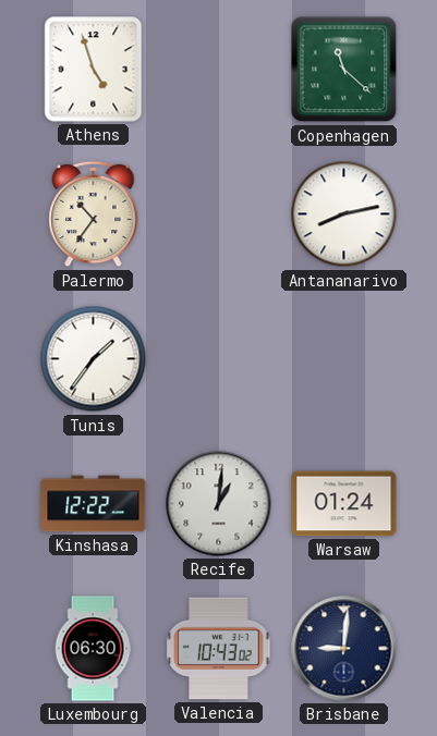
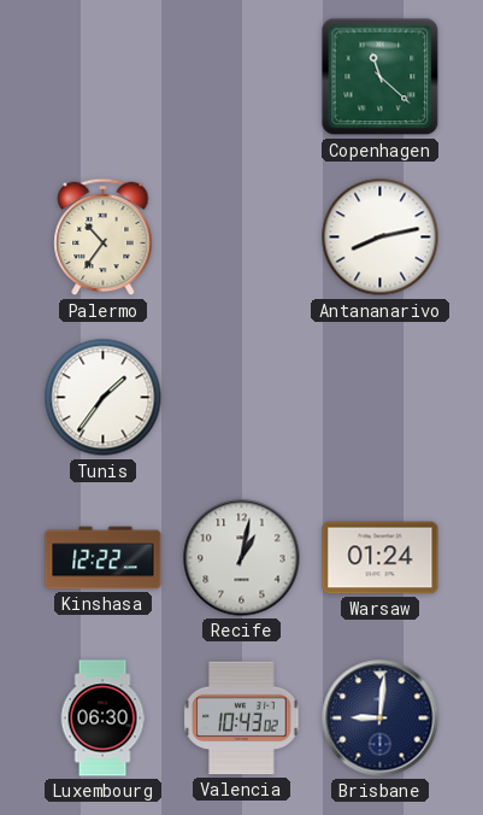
Athens: 4:57 -> none
Recife: 1:01 -> 1:02
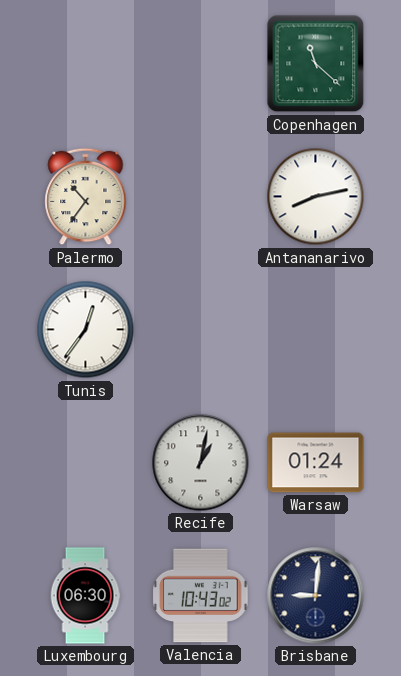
Tunis: 1:36 -> 12:36
Kinshasa: 12:22 -> none
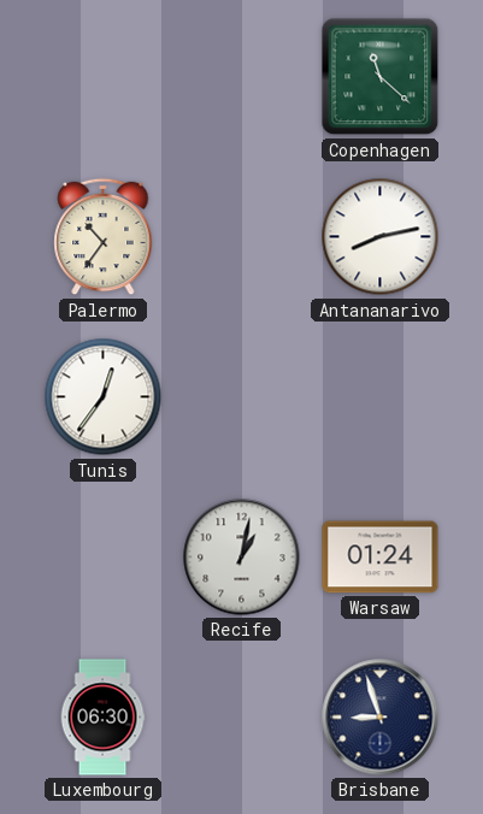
Valencia: 10:43 -> none
Brisbane: 9:01 -> 8:57
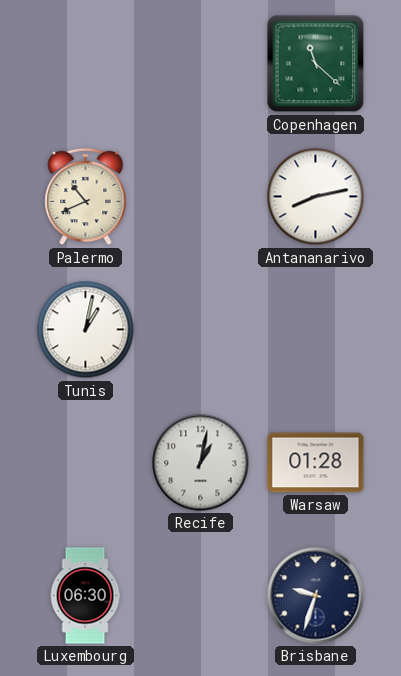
Palermo: 10:36 -> 10:41
Tunis: 12:36 -> 1:02
Warsaw: 01:24 -> 01:28
Brisbane: 8:57 -> 9:33
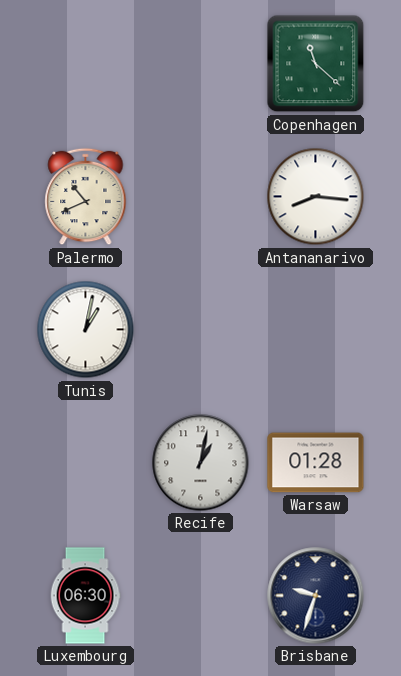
Antananarivo: 8:13 -> 8:16
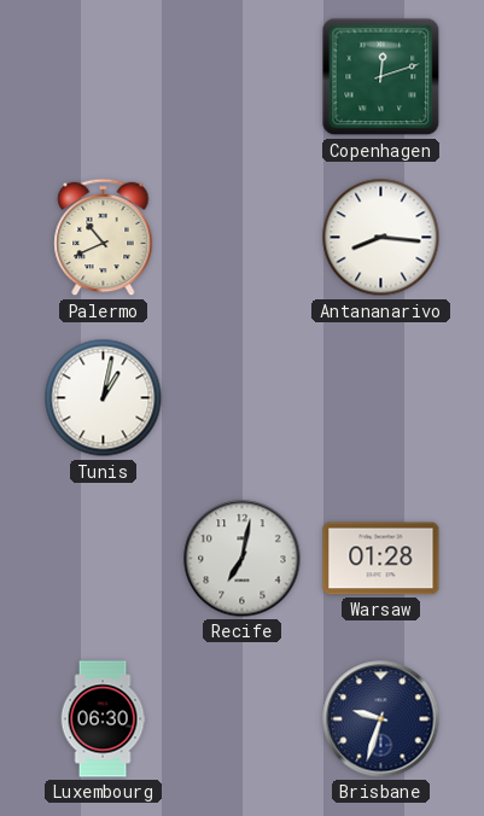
Copenhagen: 11:22 -> 12:12
Recife: 1:02 -> 7:02
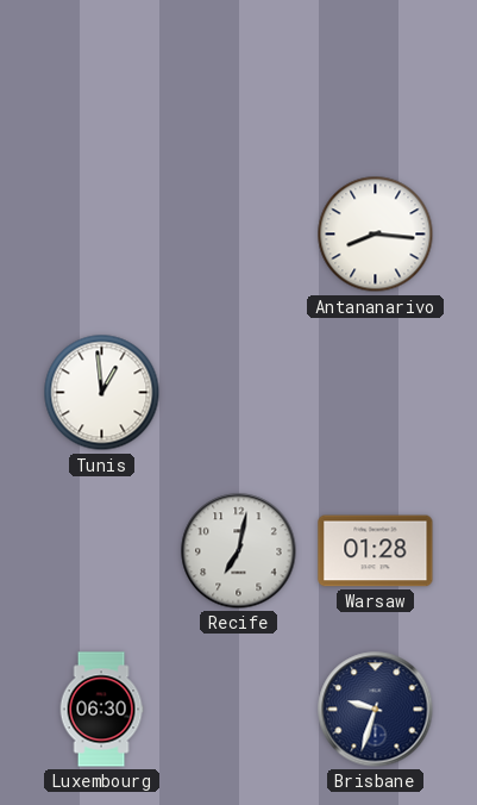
Copenhagen: 12:12 -> none
Palermo: 10:41 -> none
Tunis: 1:02 -> 12:59
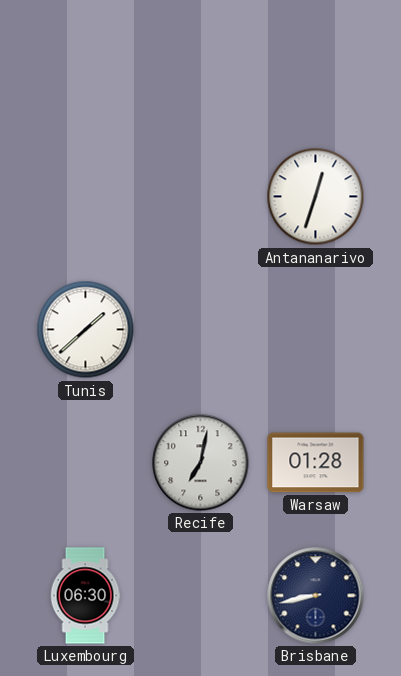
Antananarivo: 8:16 -> 12:33
Tunis: 12:59 -> 1:38
Brisbane: 9:33 -> 8:43
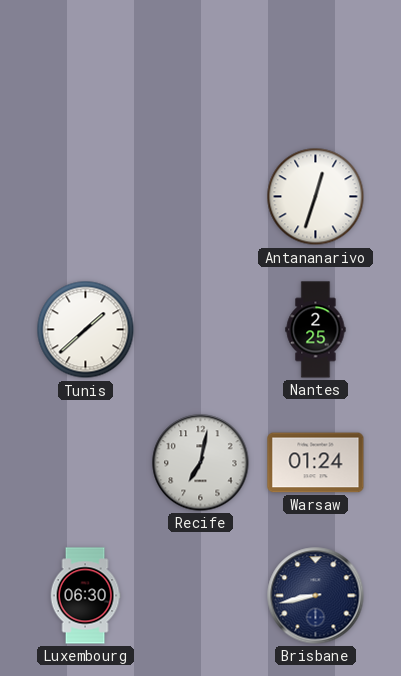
Nantes: none -> 2:25
Warsaw: 01:28 -> 01:24
